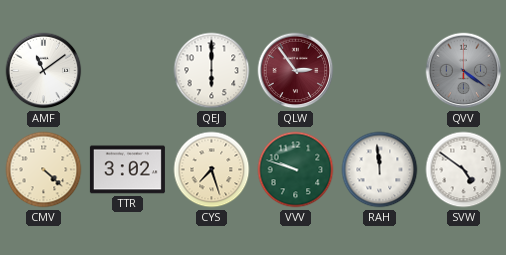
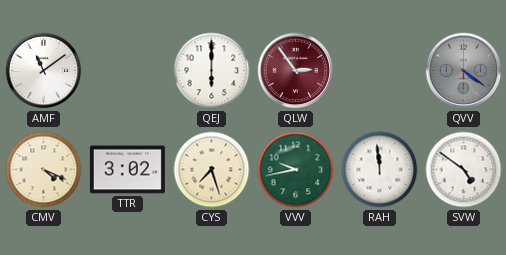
CMV: 4:22 -> 4:19
VVV: 9:48 -> 9:43
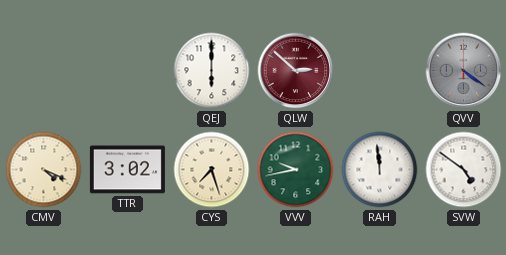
AMF: 11:09 -> none
QLW: 2:54 -> 2:52
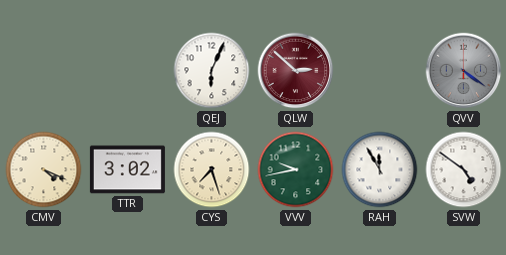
QEJ: 6:00 -> 6:04
RAH: 11:59 -> 11:55
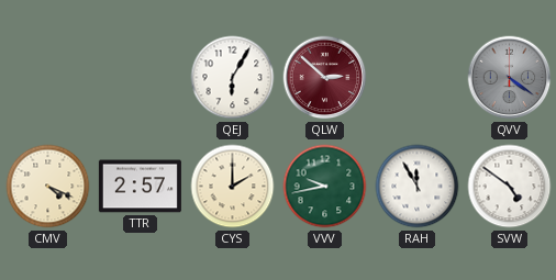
QEJ: 6:04 -> 6:05
TTR: 3:02 -> 2:57
CYS: 7:27 -> 2:00
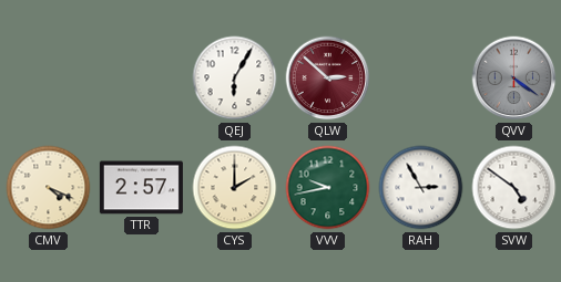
RAH: 11:55 -> 2:55
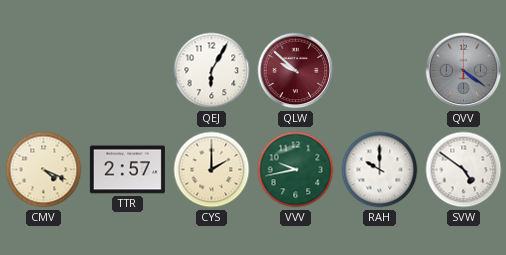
QLW: 2:52 -> 9:52
RAH: 2:55 -> 10:00
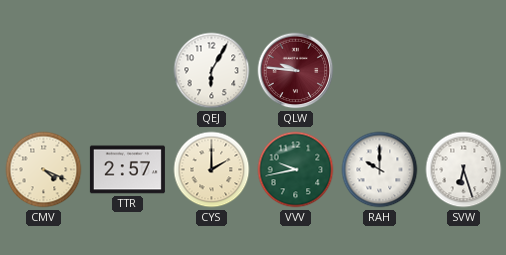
QLW: 9:52 -> 9:46
QVV: 4:21 -> none
SVW: 4:51 -> 6:27
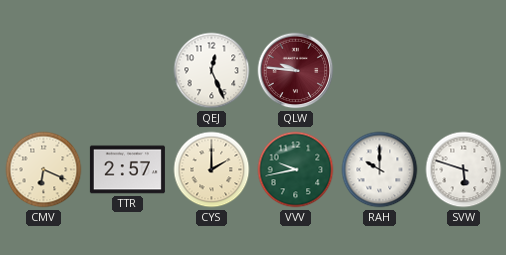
QEJ: 6:05 -> 12:26
CMV: 4:19 -> 6:19
SVW: 6:27 -> 5:48
